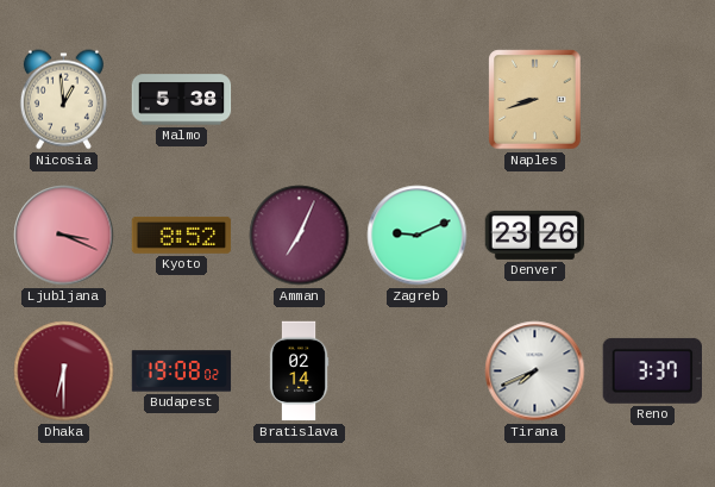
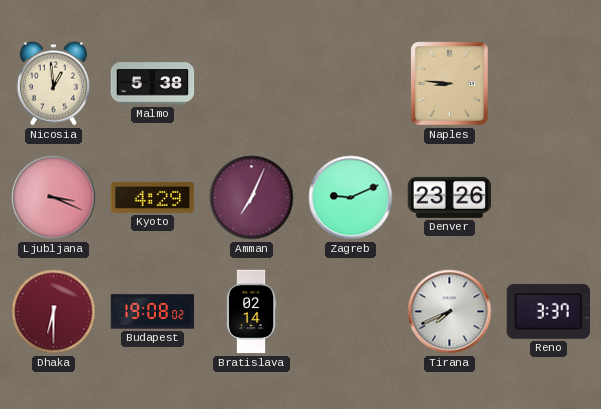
Naples: 8:42 -> 8:46
Kyoto: 8:52 -> 4:29
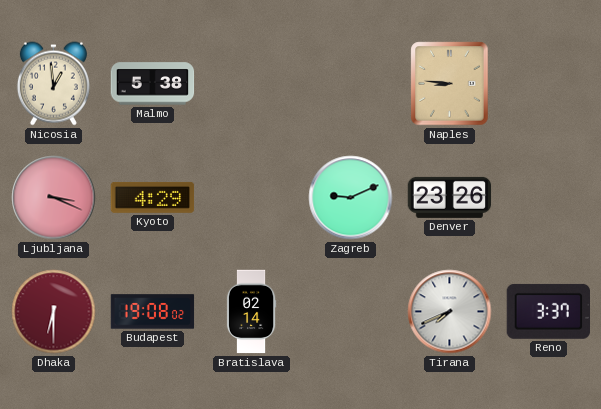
Amman: 7:04 -> none
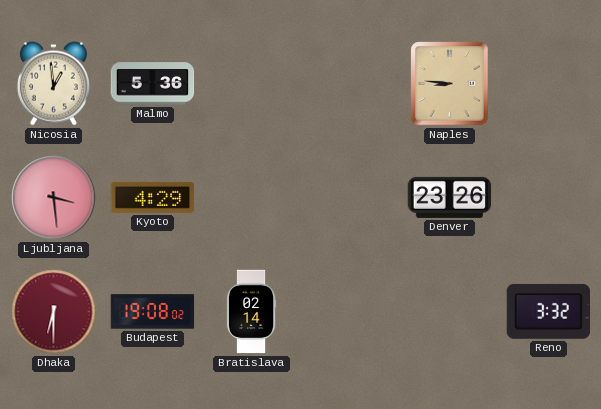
Malmo: 5:38 -> 5:36
Ljubljana: 3:19 -> 3:29
Zagreb: 9:11 -> none
Tirana: 7:41 -> none
Reno: 3:37 -> 3:32
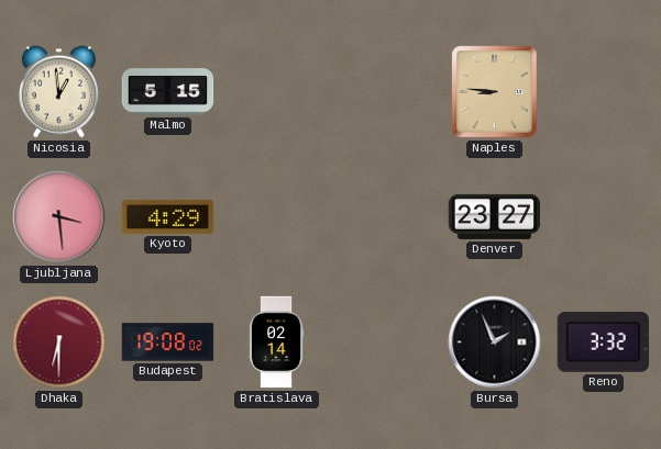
Malmo: 5:36 -> 5:15
Denver: 23:26 -> 23:27
Bursa: none -> 1:56
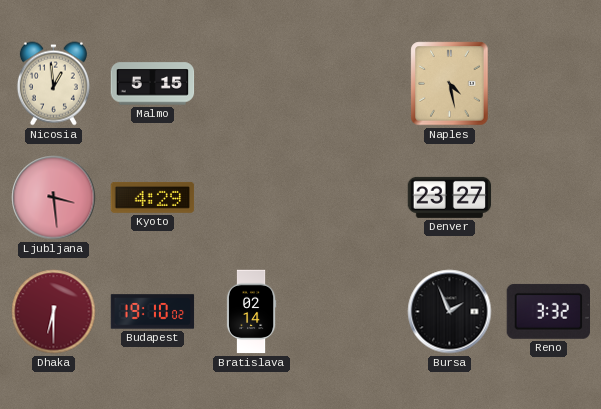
Naples: 8:46 -> 4:28
Budapest: 19:08 -> 19:10
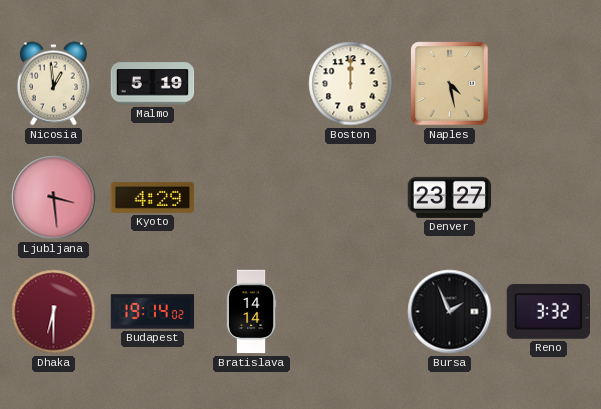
Malmo: 5:15 -> 5:19
Boston: none -> 12:00
Budapest: 19:10 -> 19:14
Bratislava: 02:14 -> 14:14
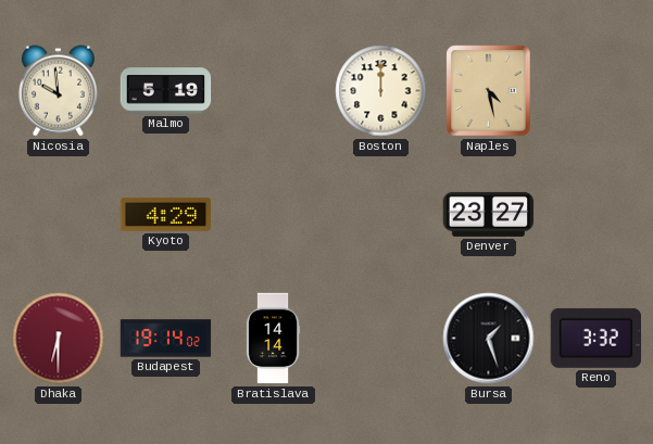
Nicosia: 12:59 -> 9:59
Ljubljana: 3:29 -> none
Bursa: 1:56 -> 1:27
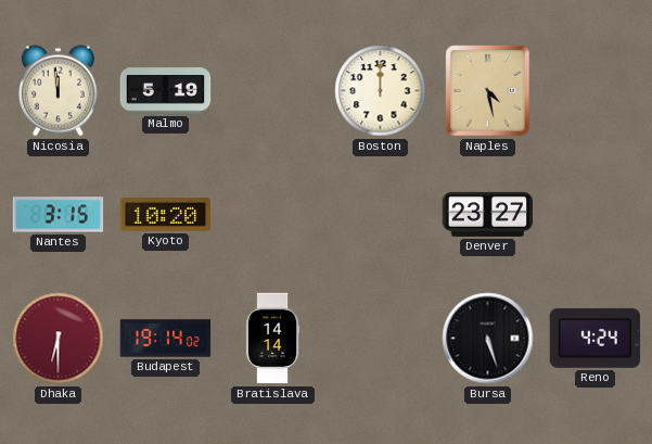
Nicosia: 9:59 -> 11:59
Nantes: none -> 3:15
Kyoto: 4:29 -> 10:20
Bursa: 1:27 -> 5:27
Reno: 3:32 -> 4:24
